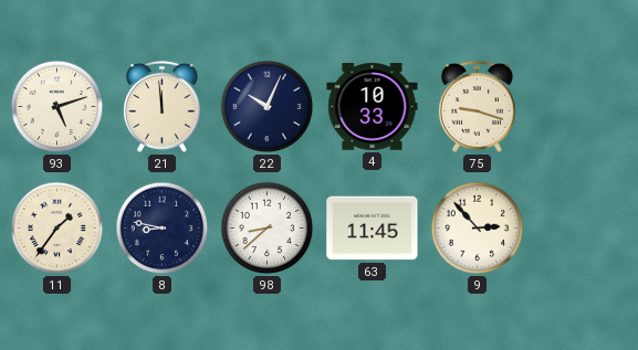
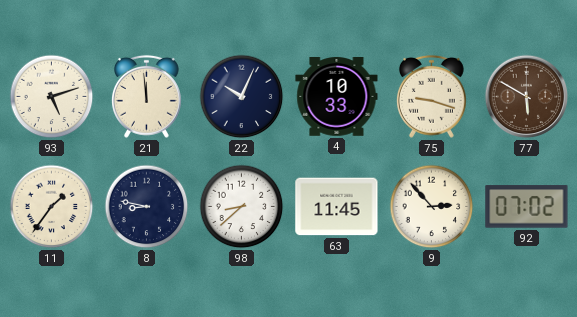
77: none -> 5:50
92: none -> 07:02
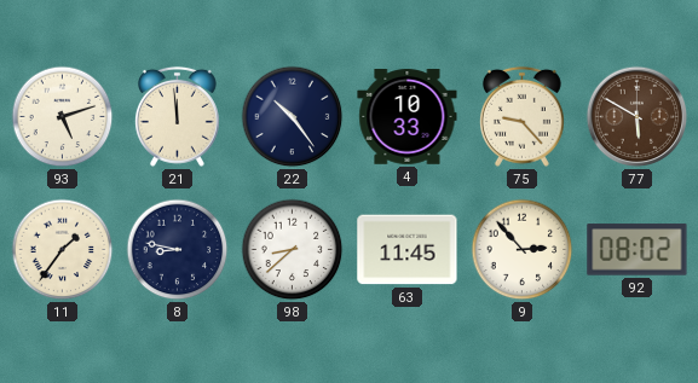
22: 10:04 -> 10:24
75: 9:18 -> 9:23
92: 07:02 -> 08:02
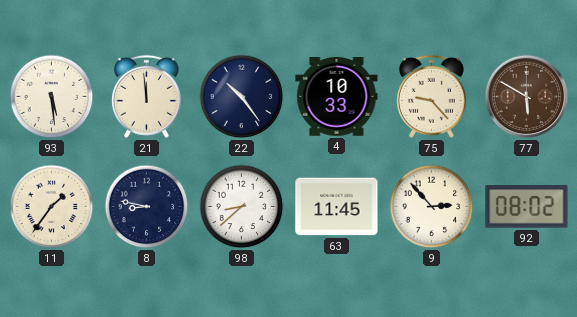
93: 5:12 -> 5:29
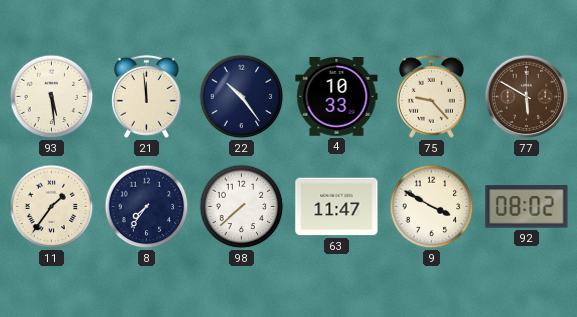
8: 8:47 -> 7:36
98: 8:38 -> 7:38
63: 11:45 -> 11:47
9: 2:53 -> 3:50
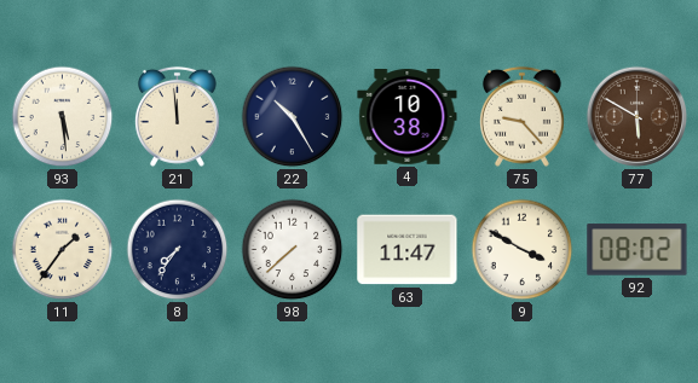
22: 10:24 -> 10:25
4: 10:33 -> 10:38
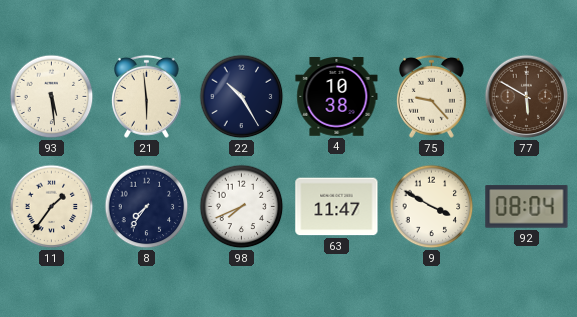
21: 11:59 -> 5:59
98: 7:38 -> 7:41
92: 08:02 -> 08:04
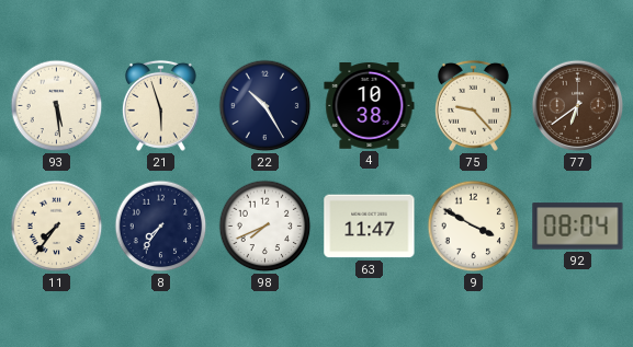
21: 5:59 -> 5:57
77: 5:50 -> 6:39
11: 1:36 -> 7:36
